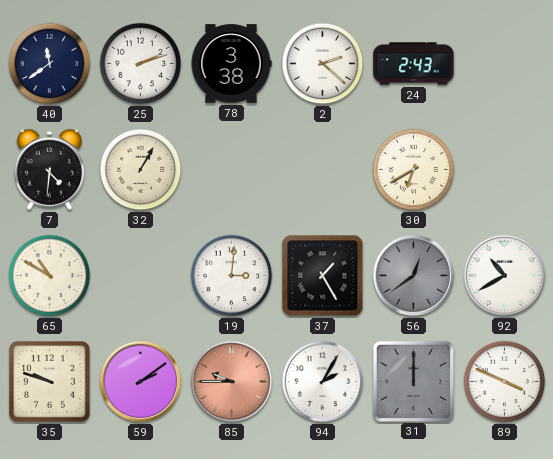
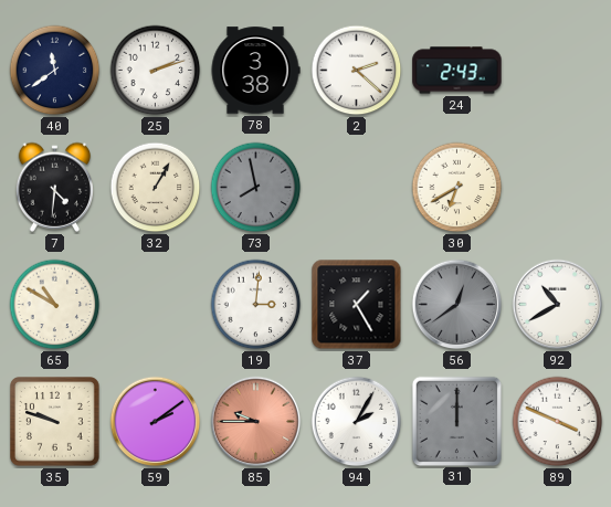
73: none -> 7:58
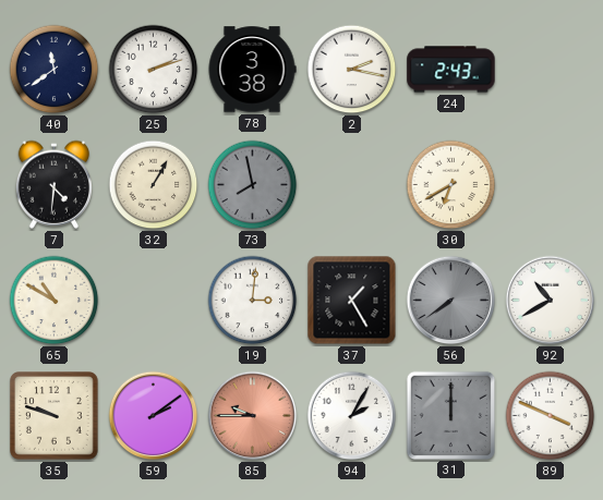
2: 2:22 -> 2:17
56: 12:39 -> 7:39
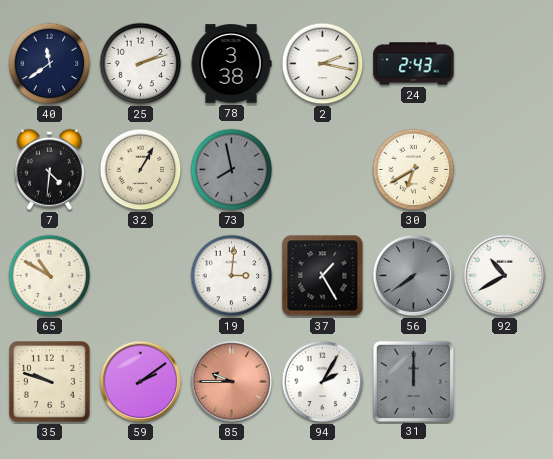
89: 3:49 -> none
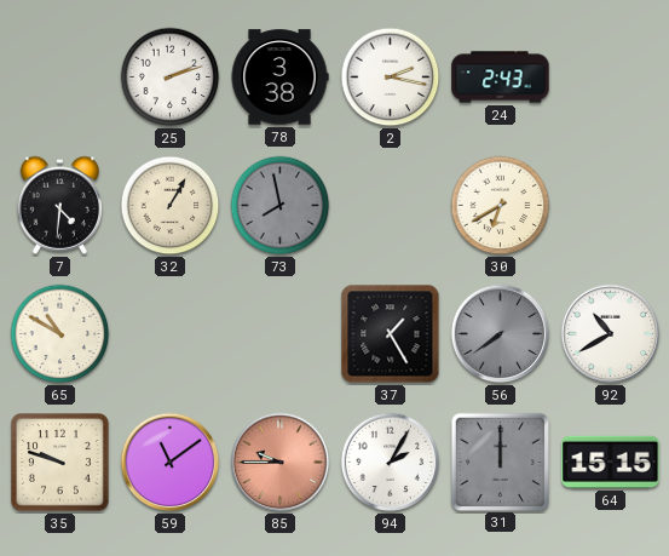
40: 11:39 -> none
19: 3:01 -> none
59: 2:09 -> 11:09
64: none -> 15:15
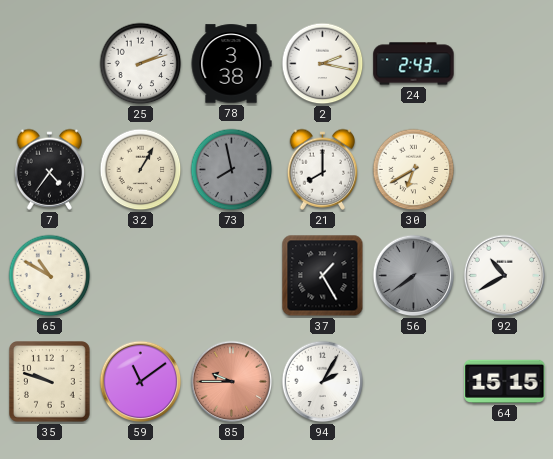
7: 4:31 -> 4:36
21: none -> 8:00
31: 12:00 -> none
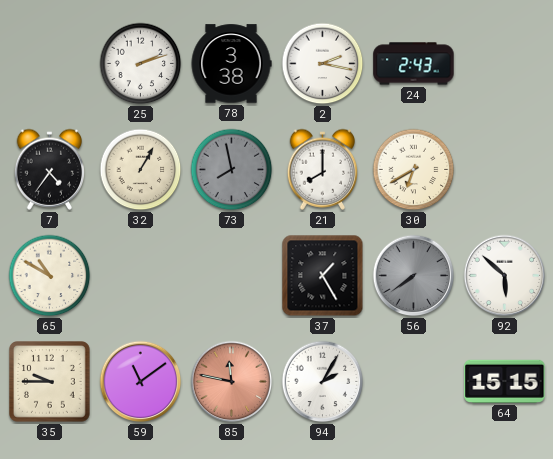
92: 10:40 -> 5:52
35: 9:48 -> 9:45
85: 9:45 -> 11:47
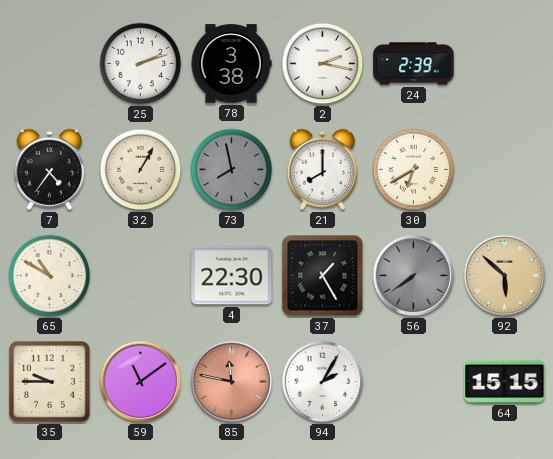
24: 2:43 -> 2:39
4: none -> 22:30
92 dial: white -> champagne
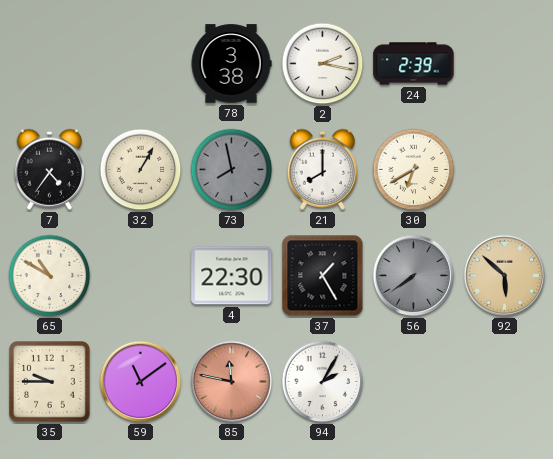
25: 2:12 -> none
64: 15:15 -> none
